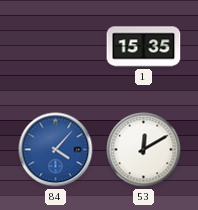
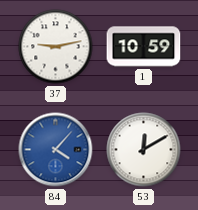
37: none -> 9:13
1: 15:35 -> 10:59
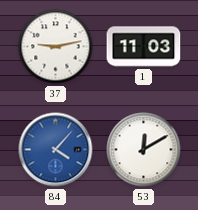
1: 10:59 -> 11:03
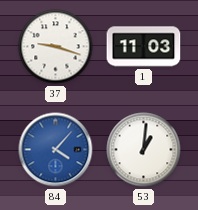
37: 9:13 -> 9:18
53: 12:10 -> 1:01
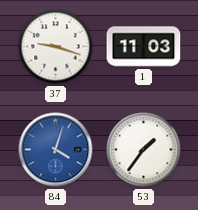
84: 4:07 -> 4:03
53: 1:01 -> 1:36
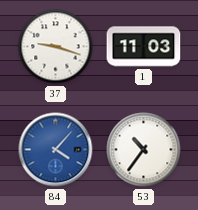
84: 4:03 -> 4:07
53: 1:36 -> 10:36
